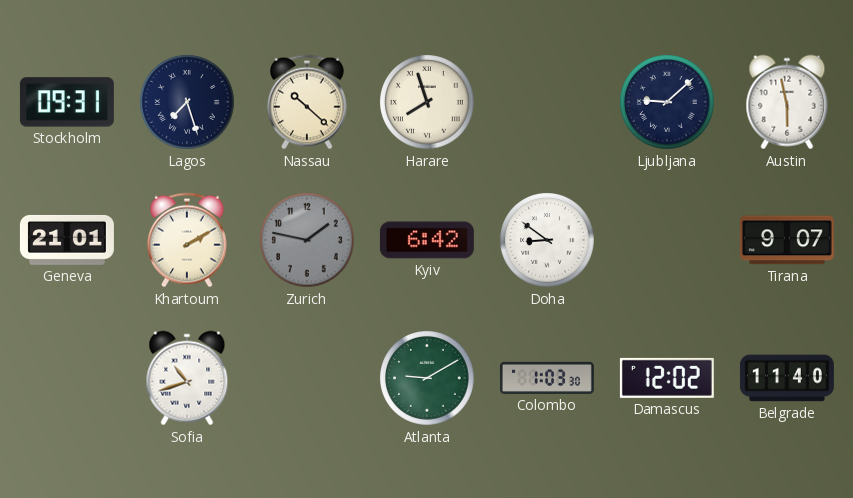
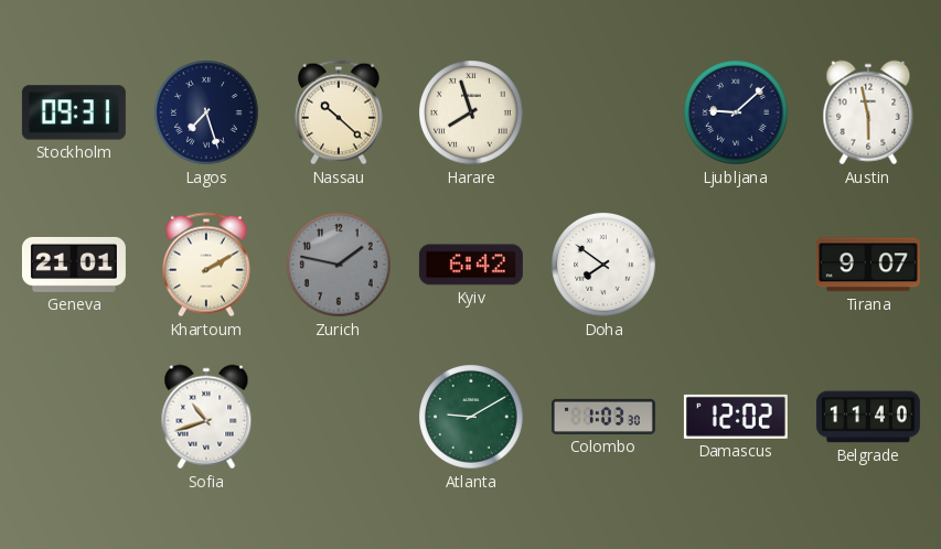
Doha: 8:51 -> 7:51
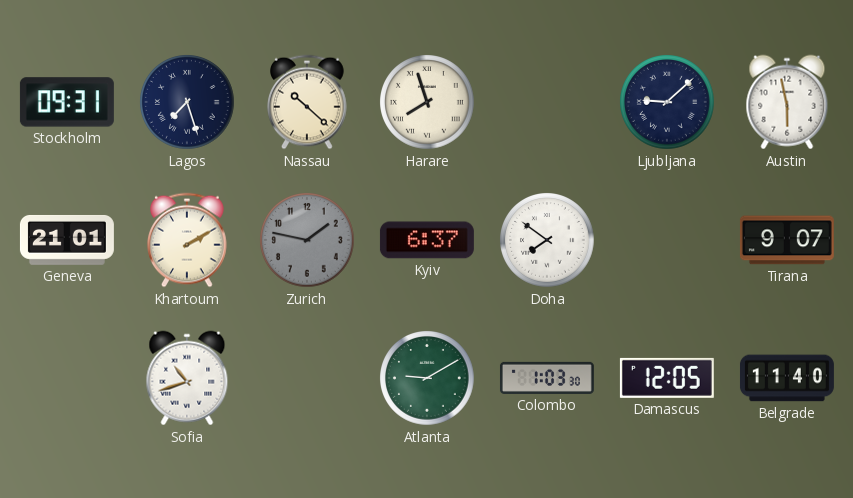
Kyiv: 6:42 -> 6:37
Damascus: 12:02 -> 12:05
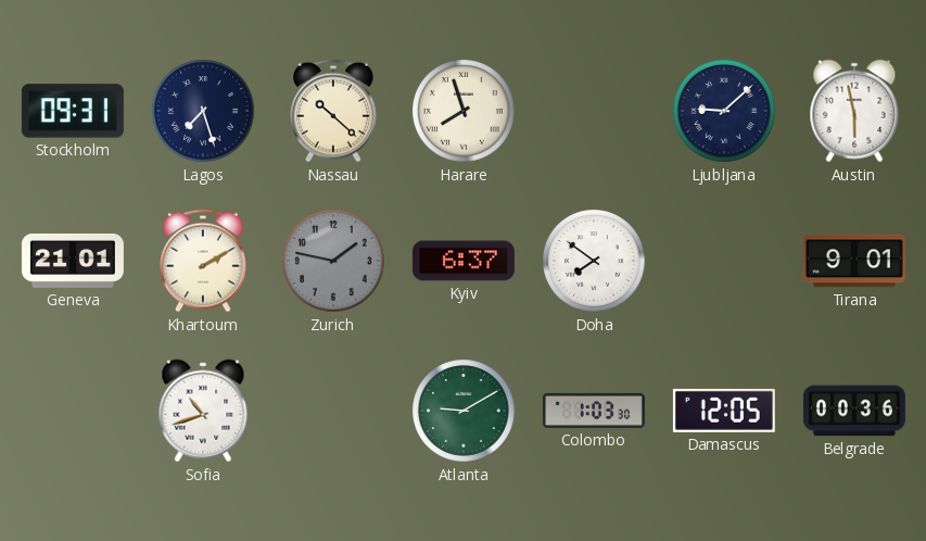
Tirana: 9:07 -> 9:01
Belgrade: 11:40 -> 00:36
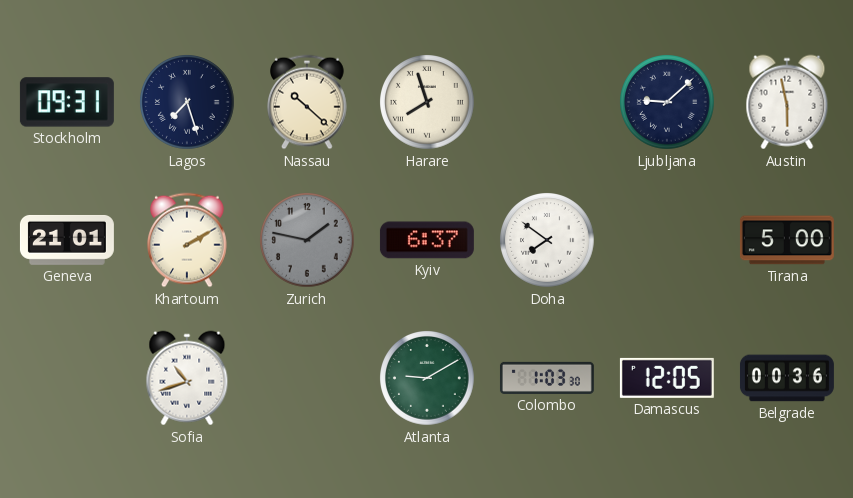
Tirana: 9:01 -> 5:00
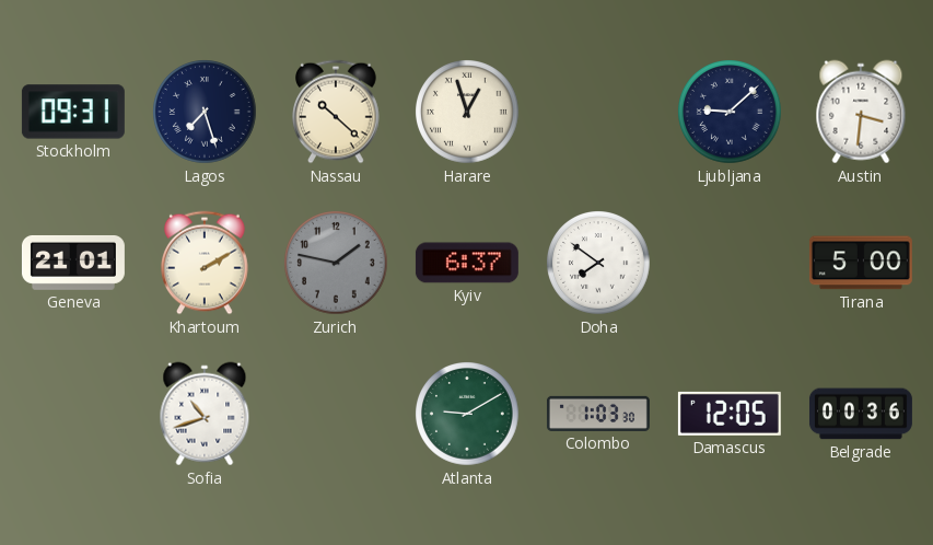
Harare: 7:57 -> 12:57
Austin: 5:58 -> 3:31
